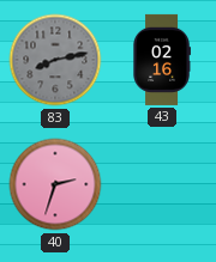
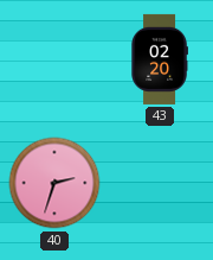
83: 8:13 -> none
43: 02:16 -> 02:20
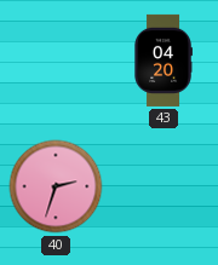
43: 02:20 -> 04:20
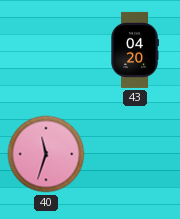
40: 2:33 -> 11:33
